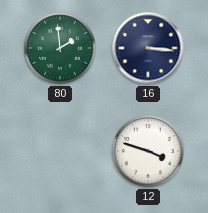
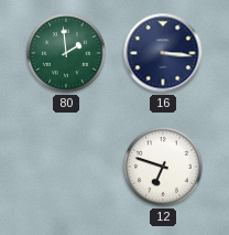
12: 3:48 -> 6:48
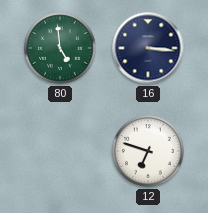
80: 1:59 -> 4:59
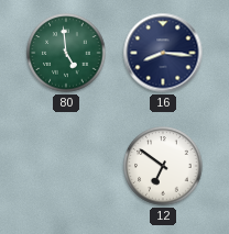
16: 3:16 -> 8:16
12: 6:48 -> 6:51
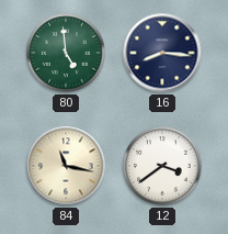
84: none -> 11:17
12: 6:51 -> 3:39
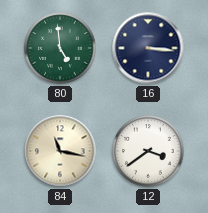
16: 8:16 -> 3:16
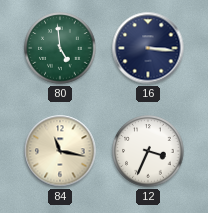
12: 3:39 -> 3:34
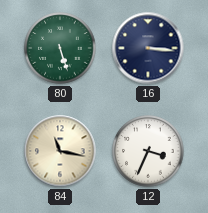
80: 4:59 -> 5:27
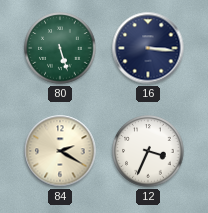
84: 11:17 -> 2:20
